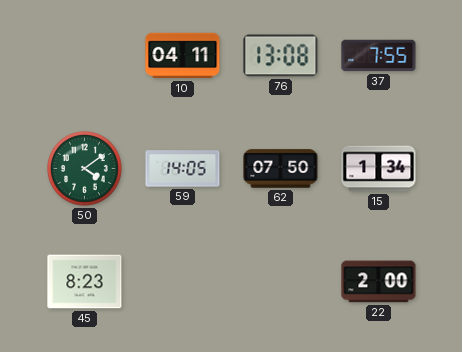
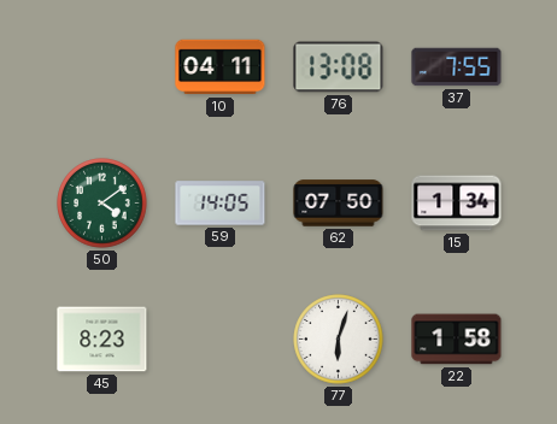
77: none -> 6:03
22: 2:00 -> 1:58
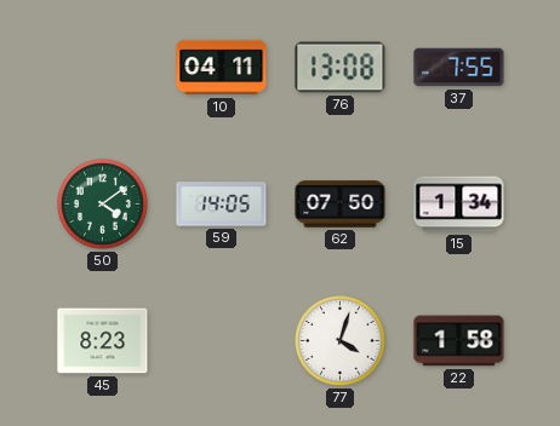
77: 6:03 -> 4:03
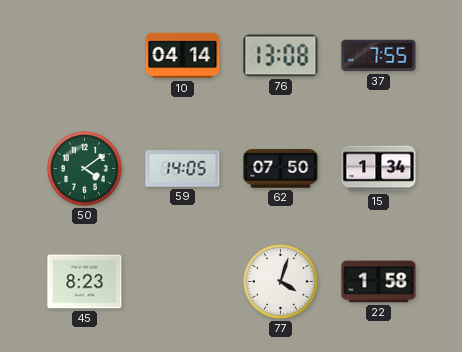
10: 04:11 -> 04:14
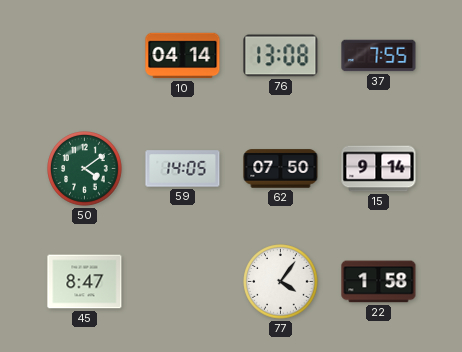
15: 1:34 -> 9:14
45: 8:23 -> 8:47
77: 4:03 -> 4:06
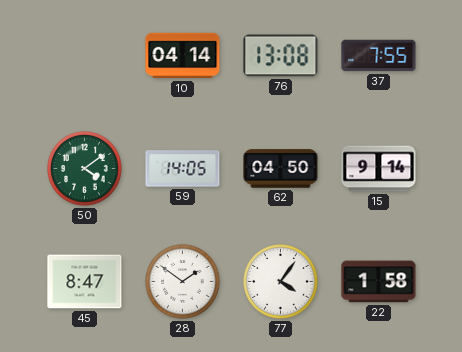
62: 07:50 -> 04:50
28: none -> 1:51
